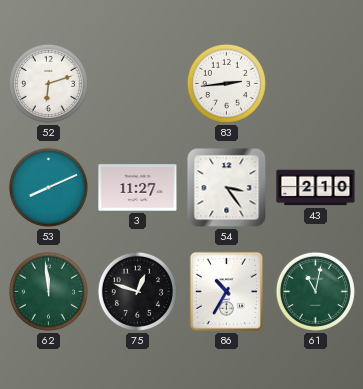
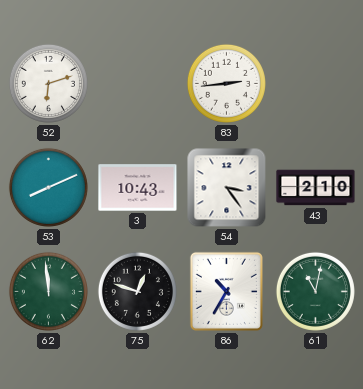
3: 11:27 -> 10:43
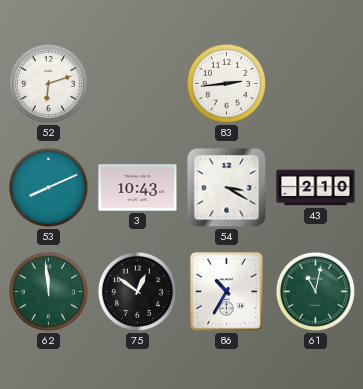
54: 3:24 -> 3:20
75: 12:48 -> 12:51
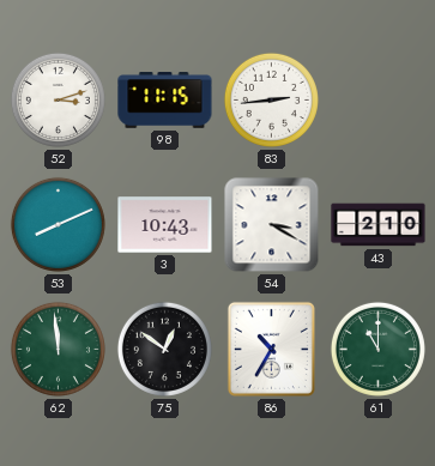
52: 6:12 -> 3:12
98: none -> 11:15
61: 11:02 -> 11:00
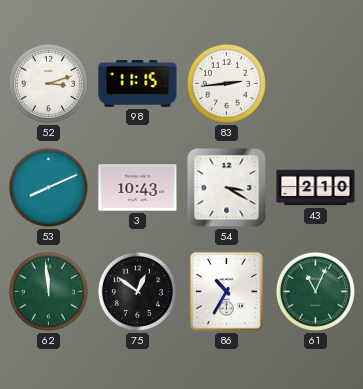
61: 11:00 -> 11:04
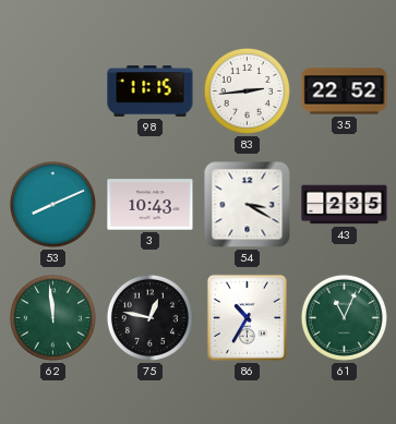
52: 3:12 -> none
35: none -> 22:52
43: 2:10 -> 2:35
75: 12:51 -> 12:47
